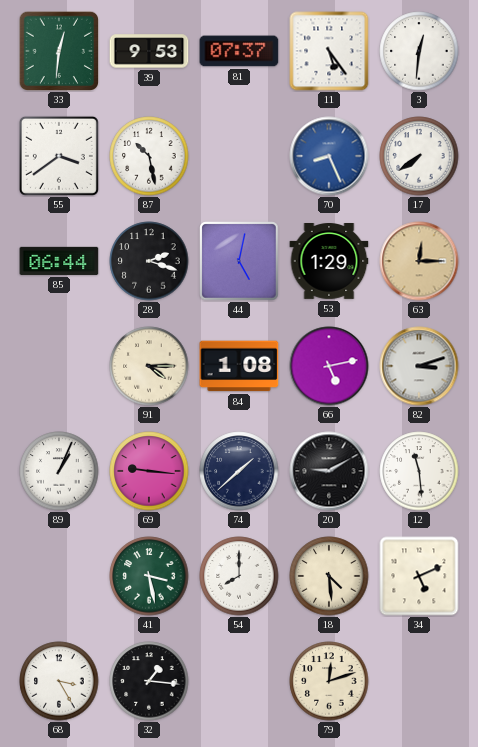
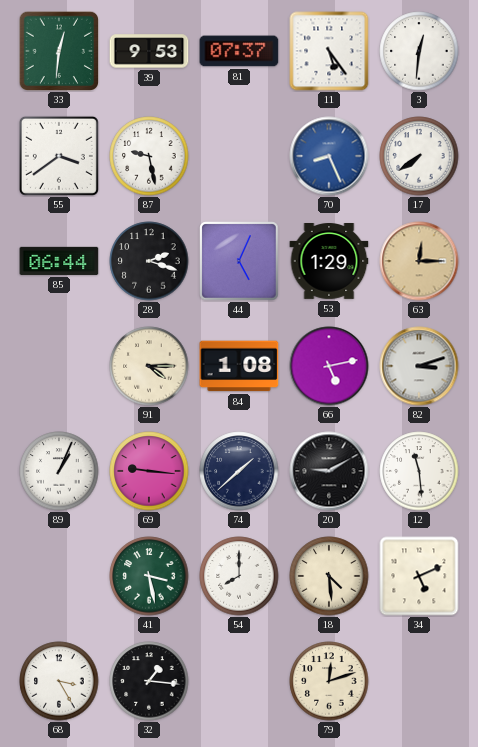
87: 10:28 -> 9:28
44: 5:02 -> 5:04
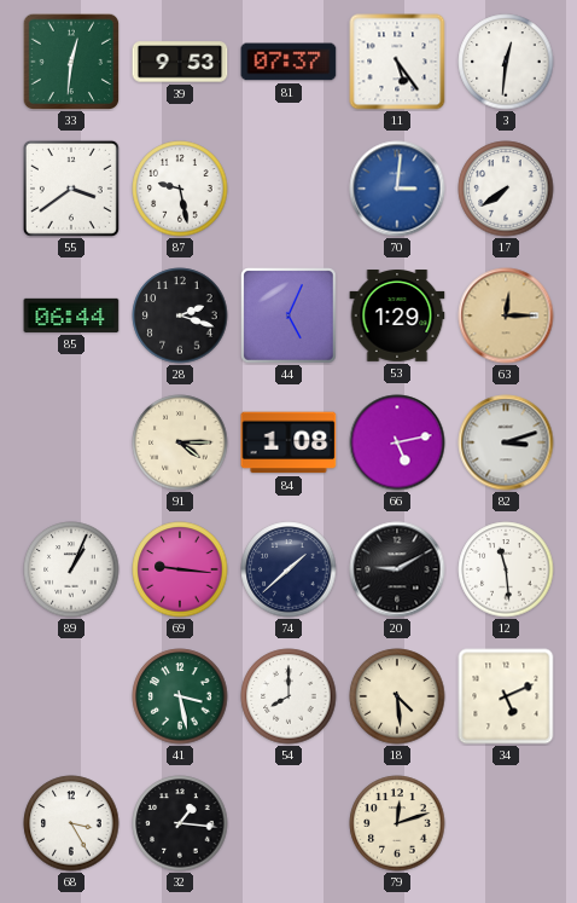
70: 8:26 -> 3:01
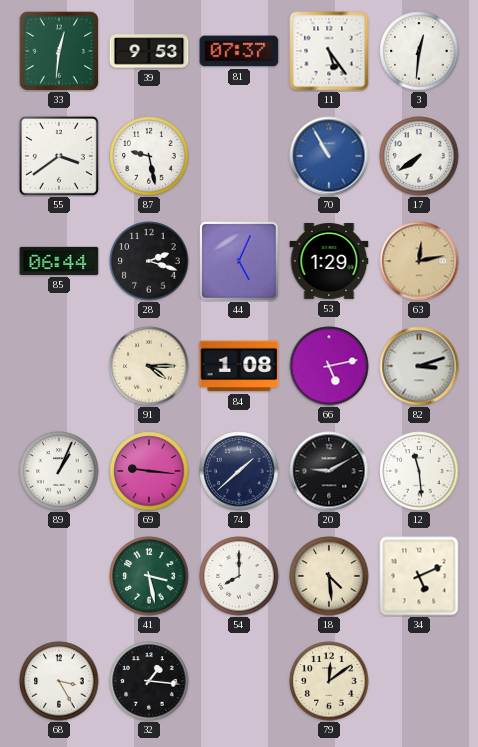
70: 3:01 -> 10:55
63: 12:15 -> 12:13
79: 12:12 -> 12:09
